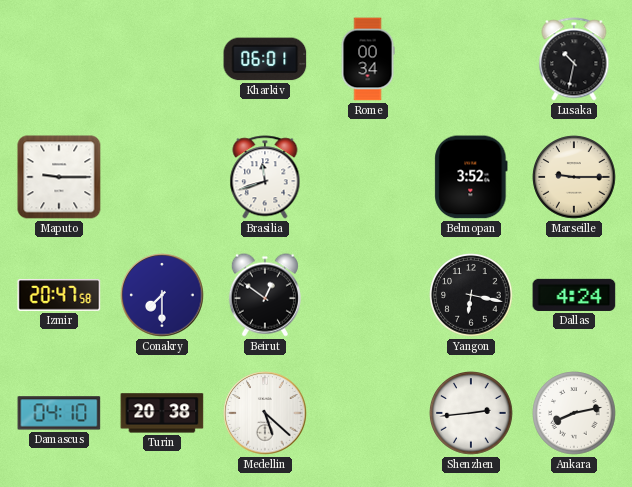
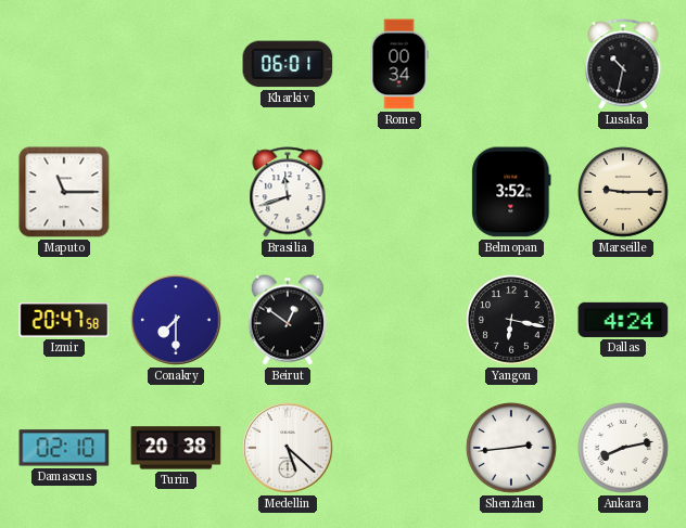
Maputo: 9:15 -> 11:15
Damascus: 04:10 -> 02:10
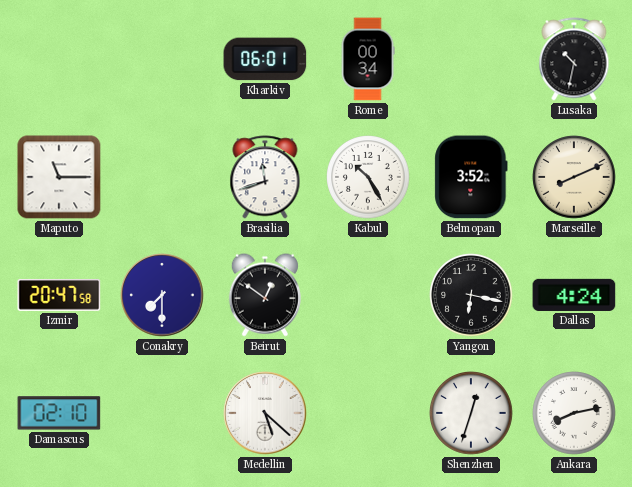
Kabul: none -> 10:25
Marseille: 9:15 -> 8:11
Turin: 20:38 -> none
Shenzhen: 2:44 -> 12:33
